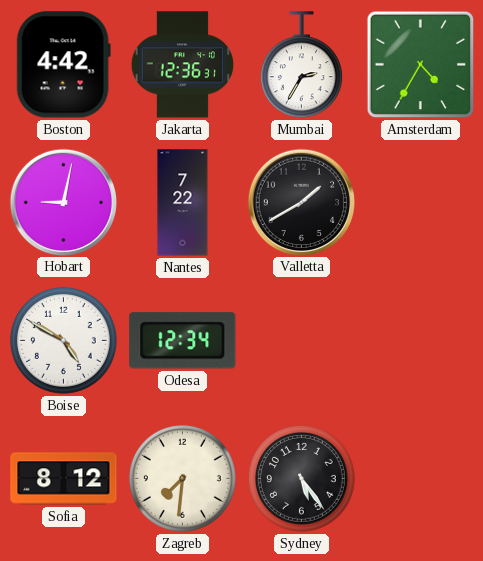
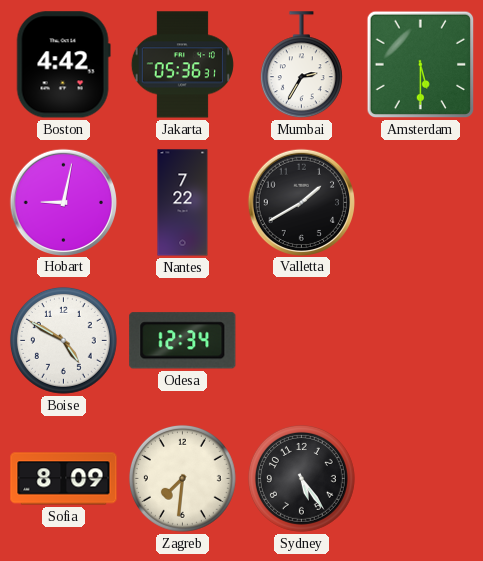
Jakarta: 12:36 -> 05:36
Amsterdam: 4:35 -> 5:30
Sofia: 8:12 -> 8:09
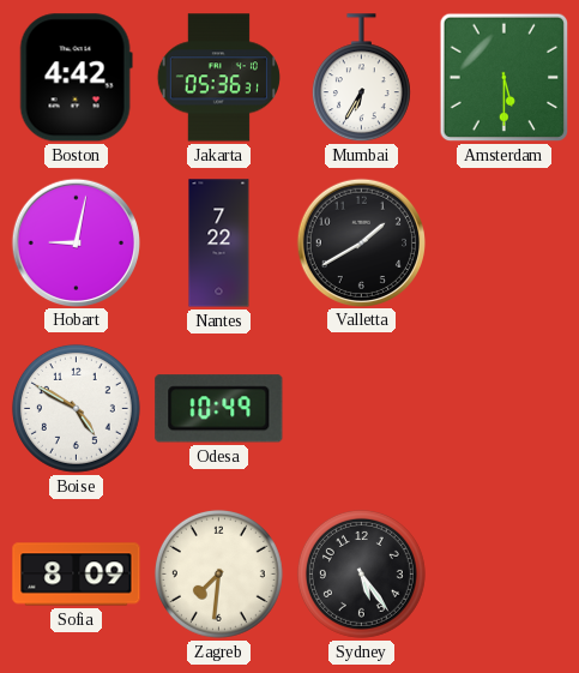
Mumbai: 2:35 -> 6:35
Odesa: 12:34 -> 10:49
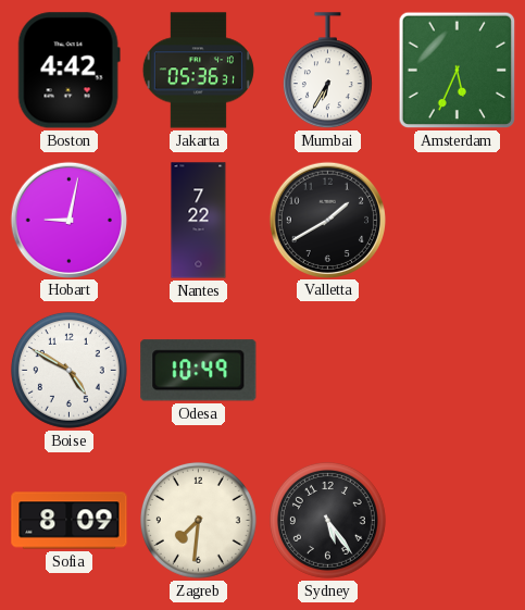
Amsterdam: 5:30 -> 5:34
